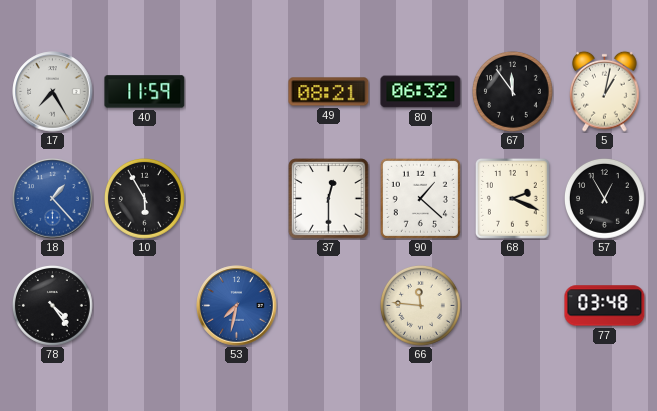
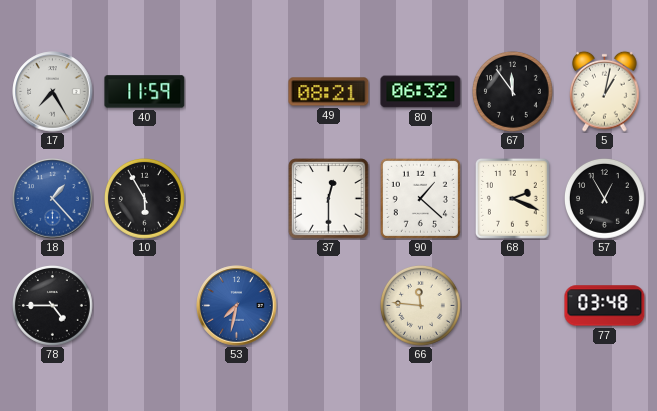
78: 4:24 -> 4:45
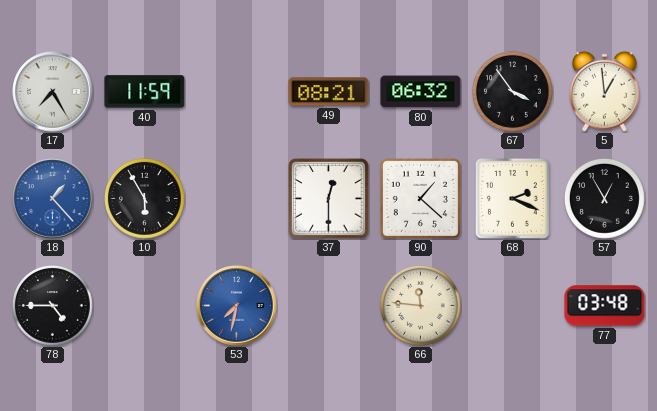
67: 11:54 -> 3:54
5: 1:02 -> 12:59
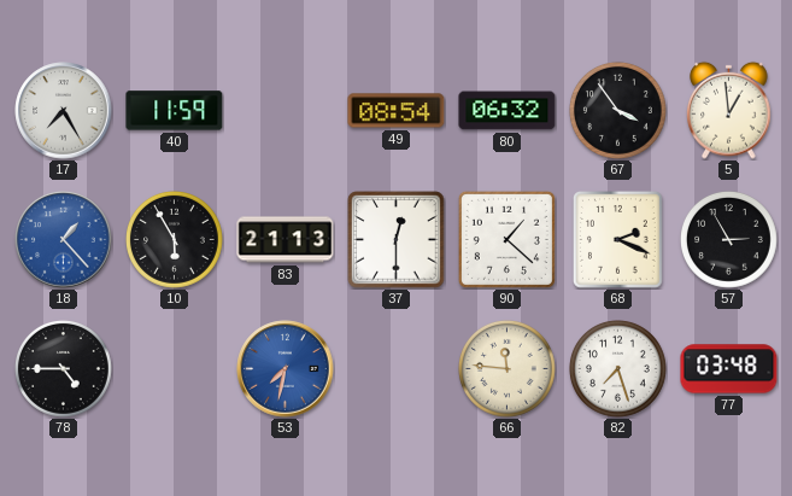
49: 08:21 -> 08:54
83: none -> 21:13
57: 12:55 -> 2:55
82: none -> 7:27
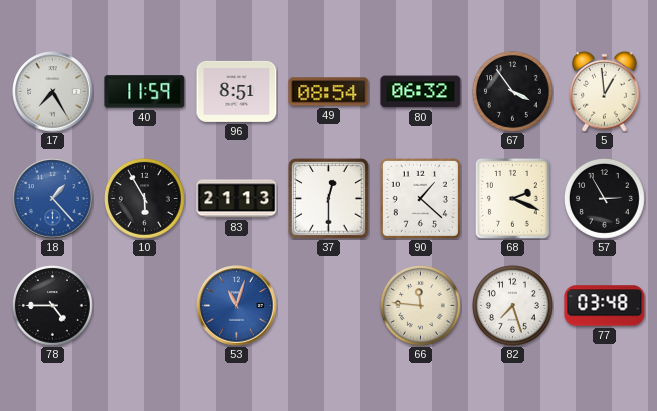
96: none -> 8:51
53: 7:32 -> 11:03
